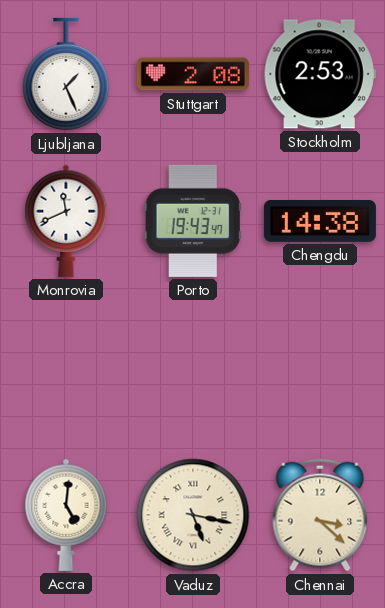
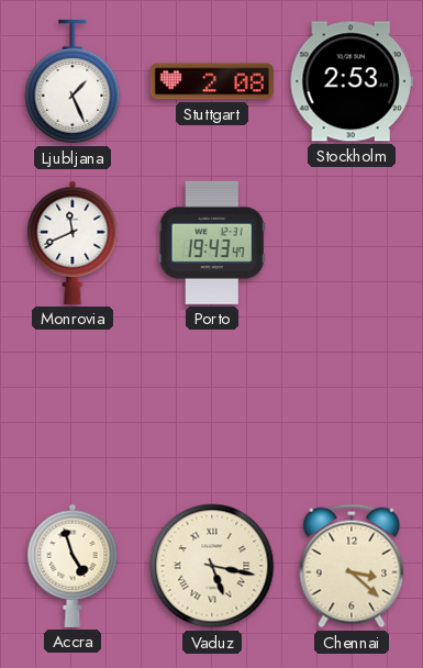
Chengdu: 14:38 -> none
Accra: 5:01 -> 4:57
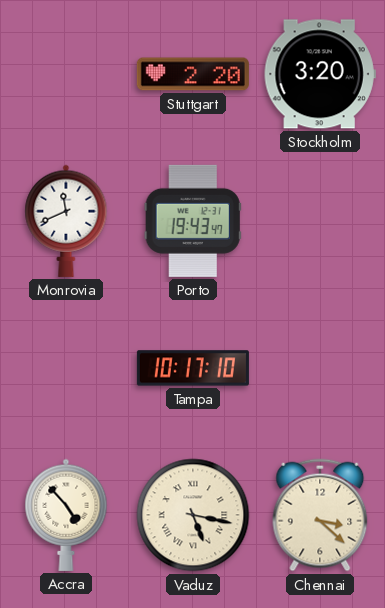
Ljubljana: 1:26 -> none
Stuttgart: 2:08 -> 2:20
Stockholm: 2:53 -> 3:20
Tampa: none -> 10:17
Accra: 4:57 -> 4:53
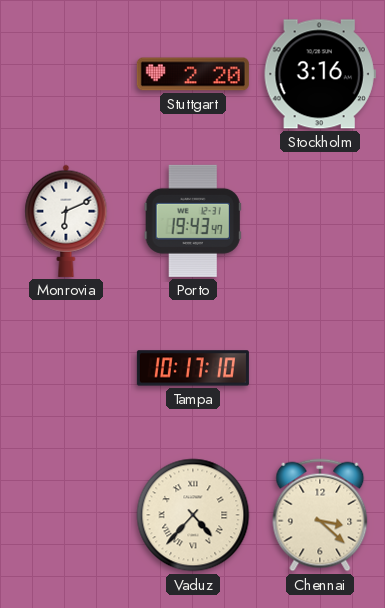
Stockholm: 3:20 -> 3:16
Monrovia: 11:41 -> 6:11
Accra: 4:53 -> none
Vaduz: 5:17 -> 4:37
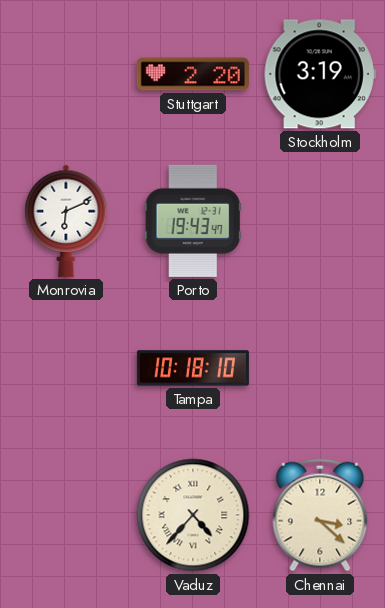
Stockholm: 3:16 -> 3:19
Tampa: 10:17 -> 10:18
